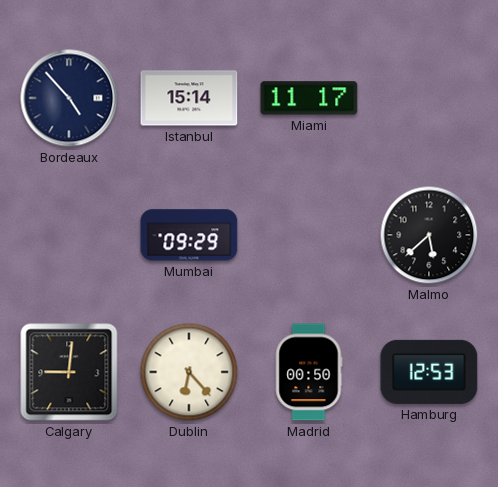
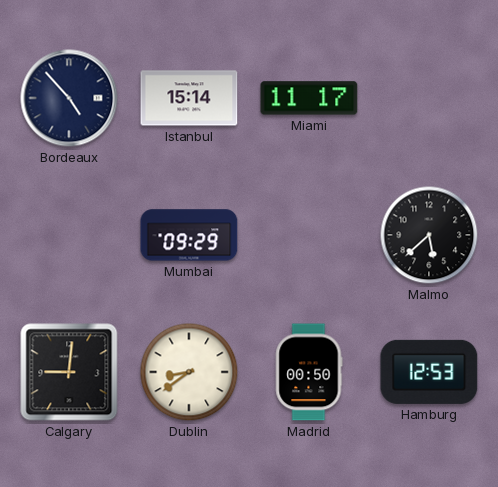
Dublin: 6:23 -> 8:39
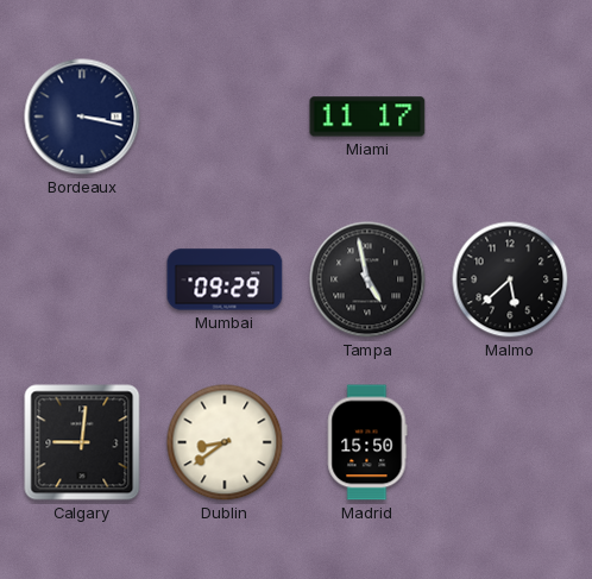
Bordeaux: 4:53 -> 3:17
Istanbul: 15:14 -> none
Tampa: none -> 4:58
Madrid: 00:50 -> 15:50
Hamburg: 12:53 -> none
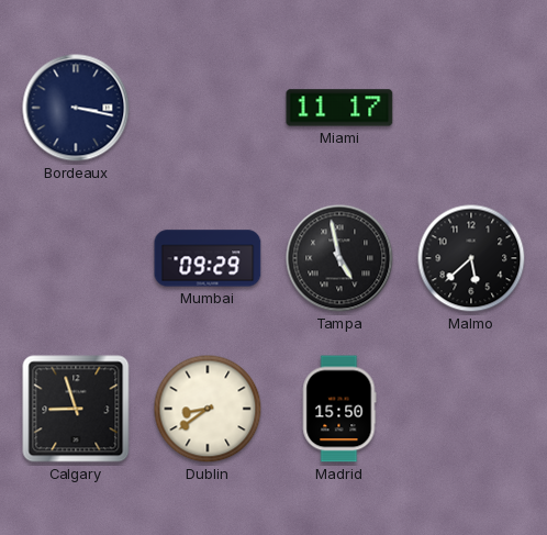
Calgary: 9:01 -> 8:57
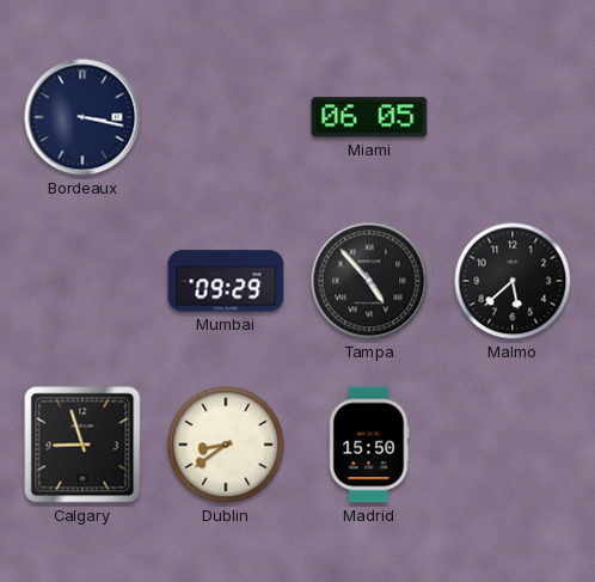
Miami: 11:17 -> 06:05
Tampa: 4:58 -> 4:53
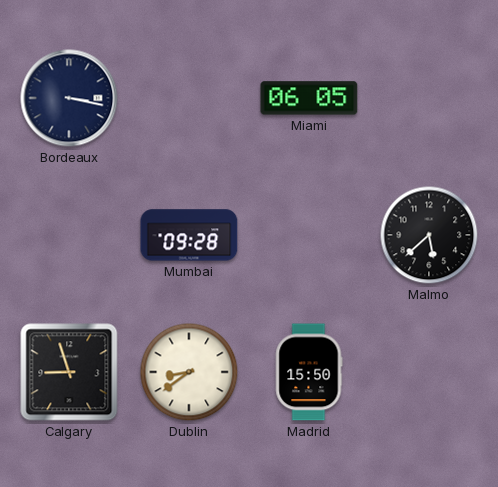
Mumbai: 09:29 -> 09:28
Tampa: 4:53 -> none
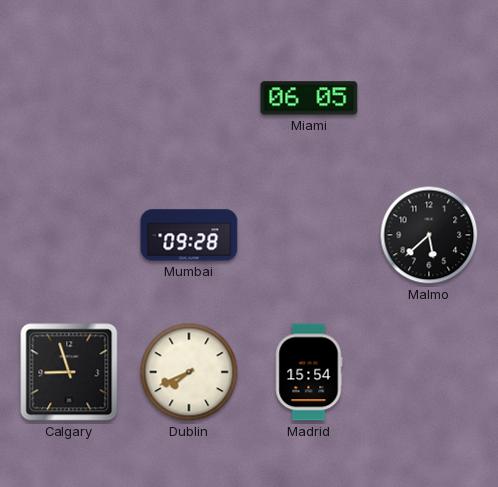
Bordeaux: 3:17 -> none
Dublin: 8:39 -> 7:41
Madrid: 15:50 -> 15:54
